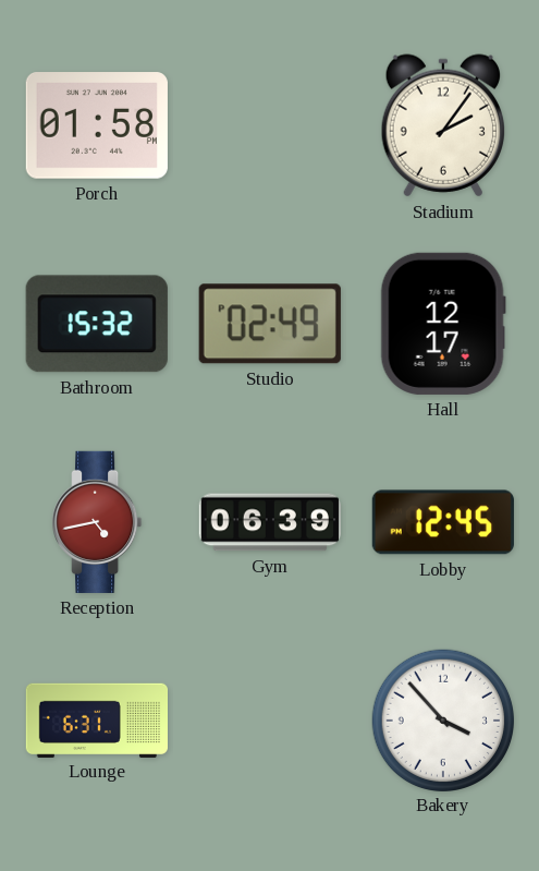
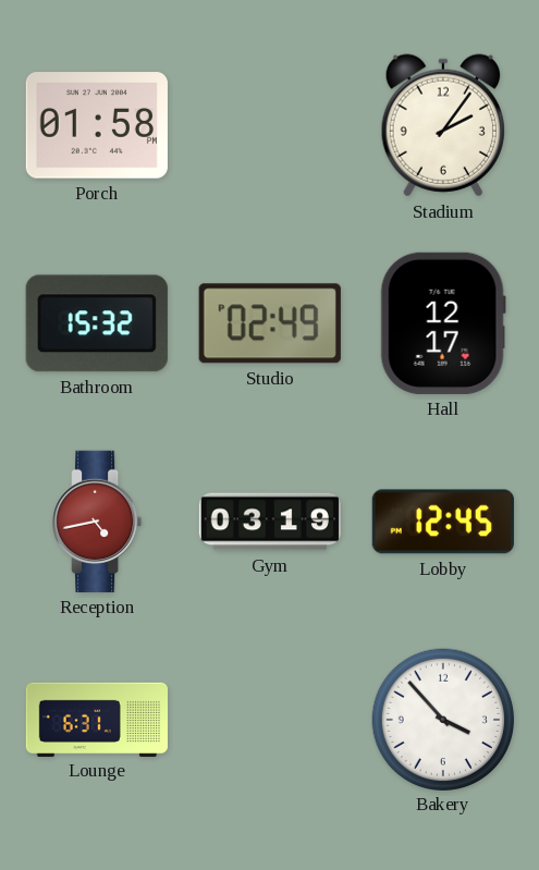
Gym: 06:39 -> 03:19
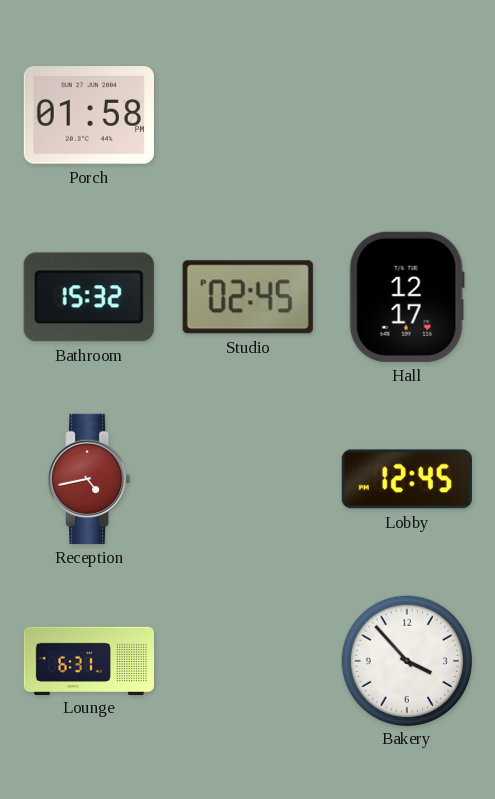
Stadium: 2:06 -> none
Studio: 02:49 -> 02:45
Gym: 03:19 -> none
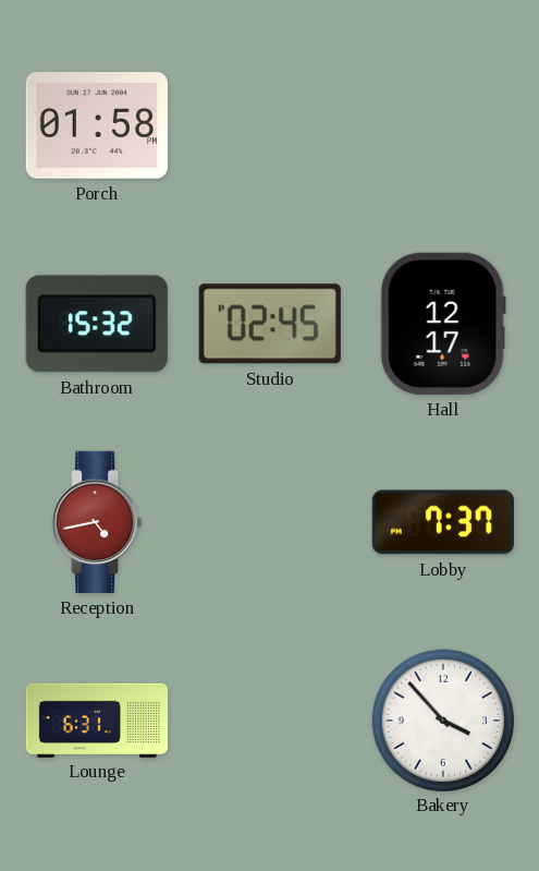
Lobby: 12:45 -> 7:37
